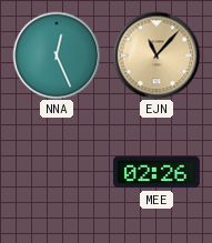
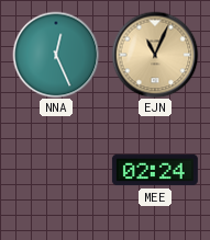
EJN: 11:07 -> 11:04
MEE: 02:26 -> 02:24
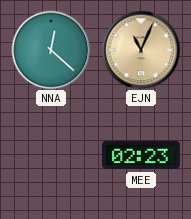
NNA: 12:26 -> 12:22
MEE: 02:24 -> 02:23
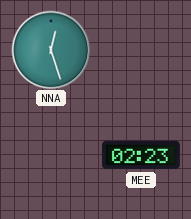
NNA: 12:22 -> 12:27
EJN: 11:04 -> none
